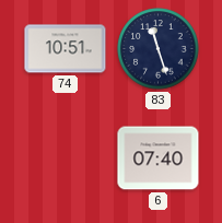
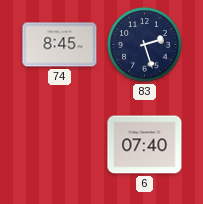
74: 10:51 -> 8:45
83: 11:27 -> 2:27
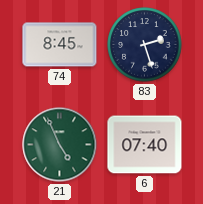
21: none -> 4:56
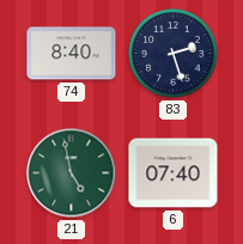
74: 8:45 -> 8:40
21: 4:56 -> 4:58
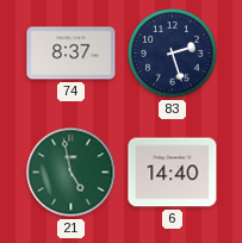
74: 8:40 -> 8:37
6: 07:40 -> 14:40
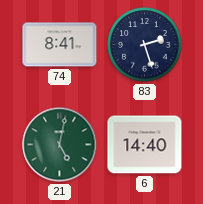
74: 8:37 -> 8:41
21: 4:58 -> 5:02
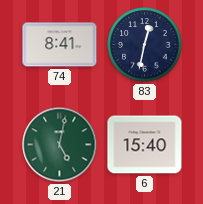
83: 2:27 -> 12:32
6: 14:40 -> 15:40
